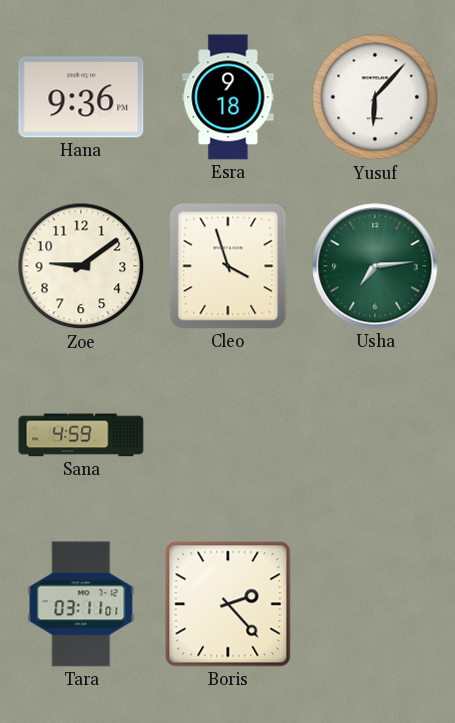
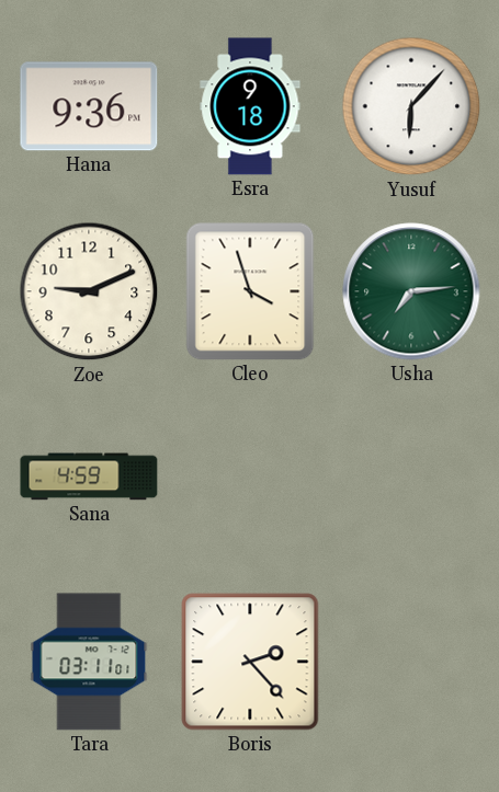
Zoe: 9:09 -> 9:11
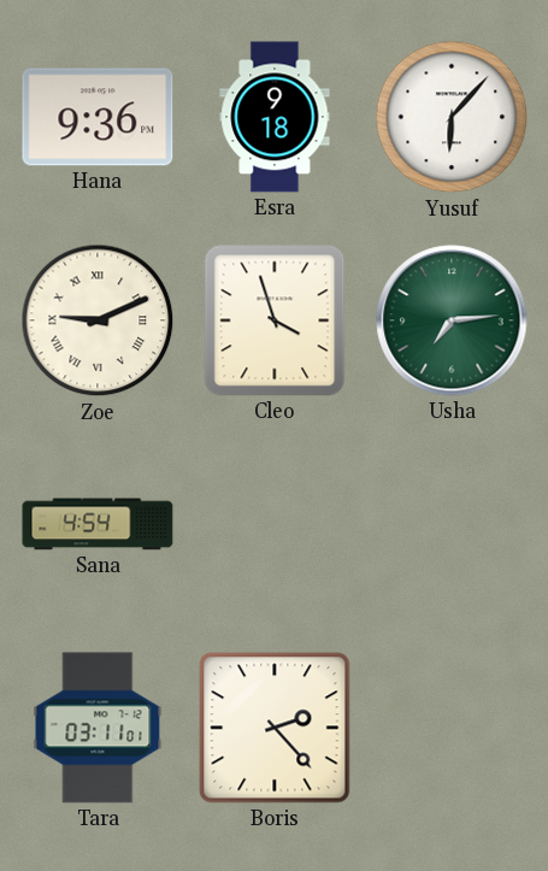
Zoe numerals: Arabic -> Roman
Sana: 4:59 -> 4:54
